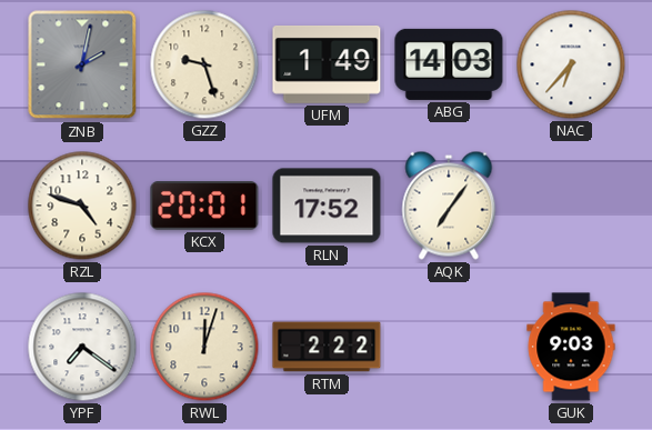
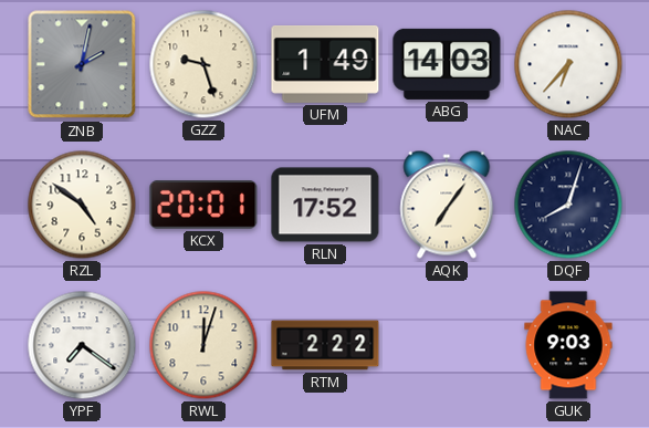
RZL: 4:48 -> 4:51
DQF: none -> 8:03
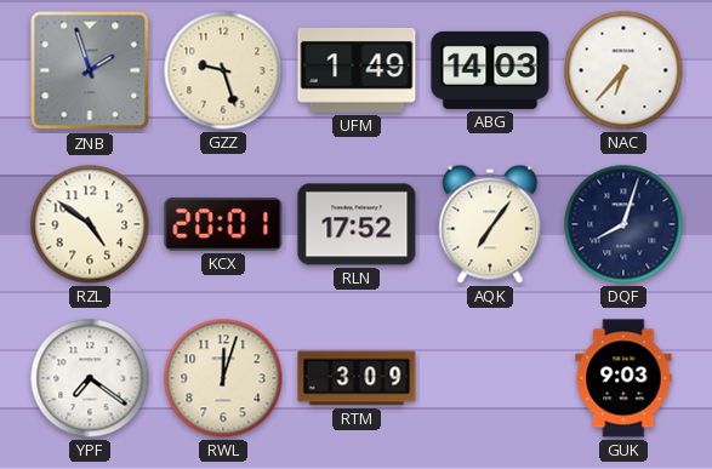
ZNB: 2:02 -> 1:57
RTM: 2:22 -> 3:09
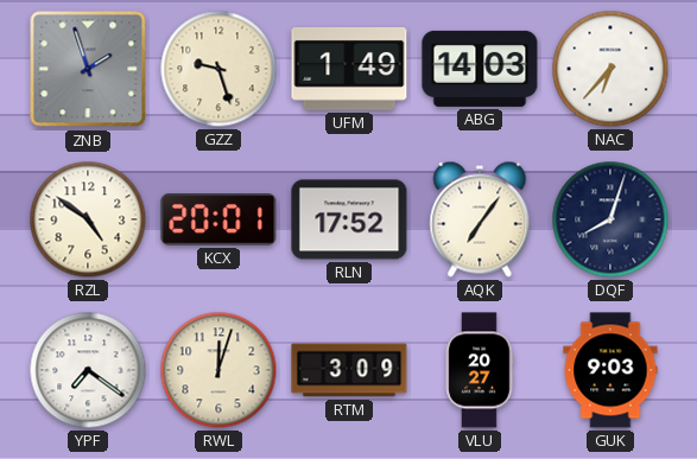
VLU: none -> 20:27
